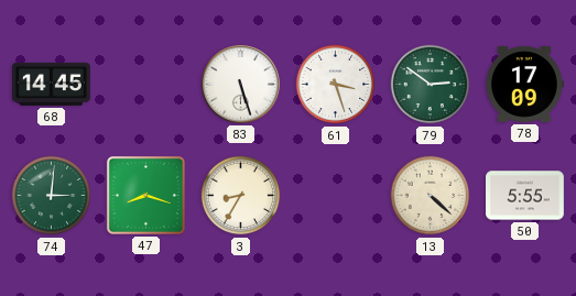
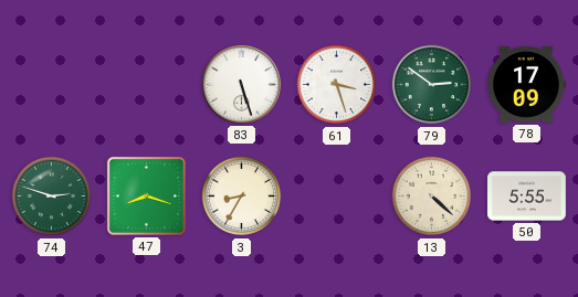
68: 14:45 -> none
74: 3:01 -> 2:48
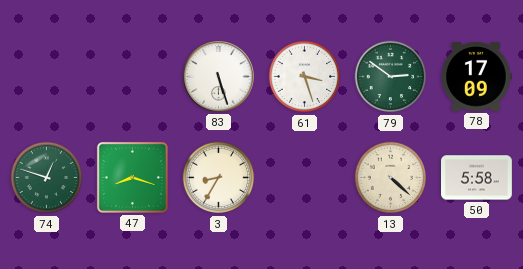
74: 2:48 -> 12:48
50: 5:55 -> 5:58
